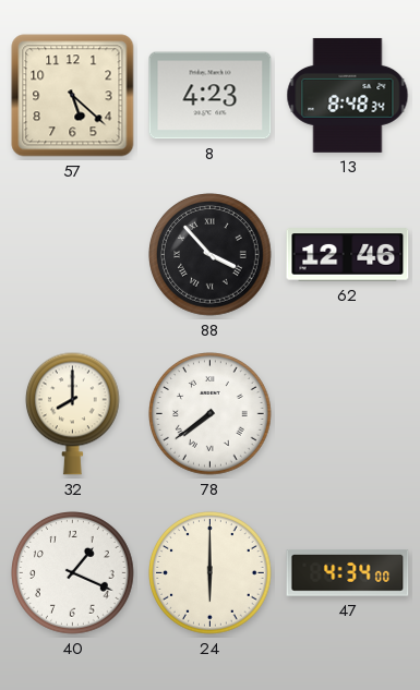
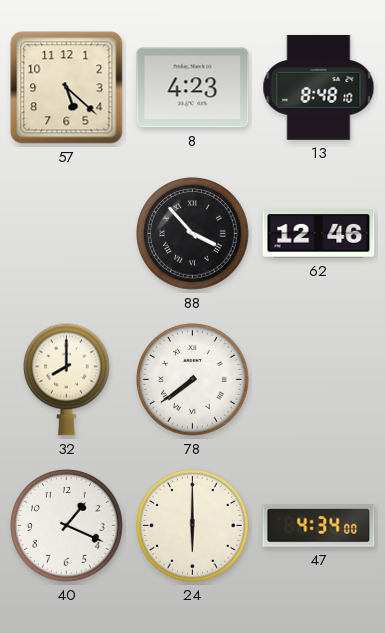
13: 8:48:34 -> 8:48:10
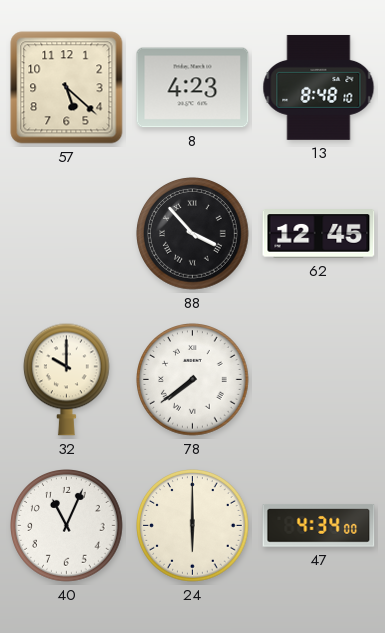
62: 12:46 -> 12:45
32: 8:00 -> 10:00
40: 1:19 -> 11:04
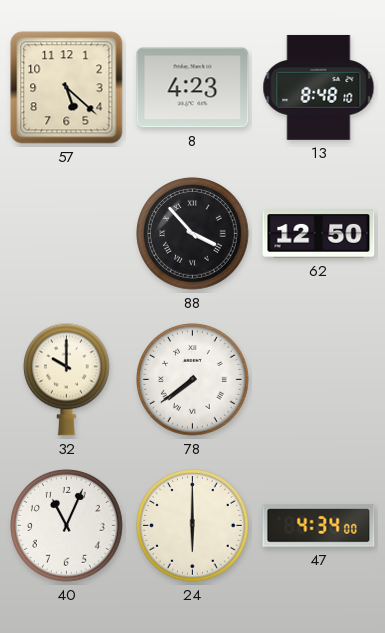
62: 12:45 -> 12:50
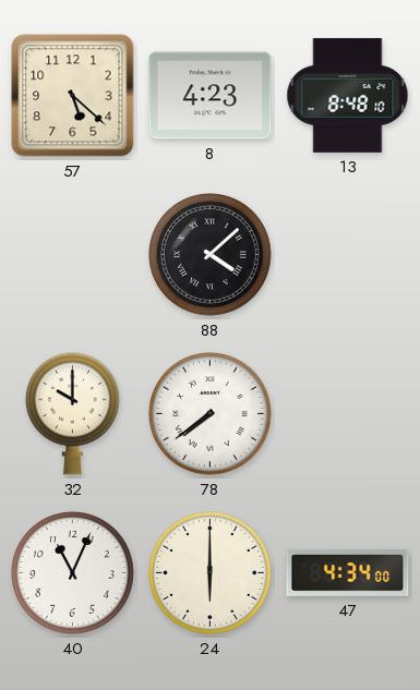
88: 3:53 -> 4:08
62: 12:50 -> none
